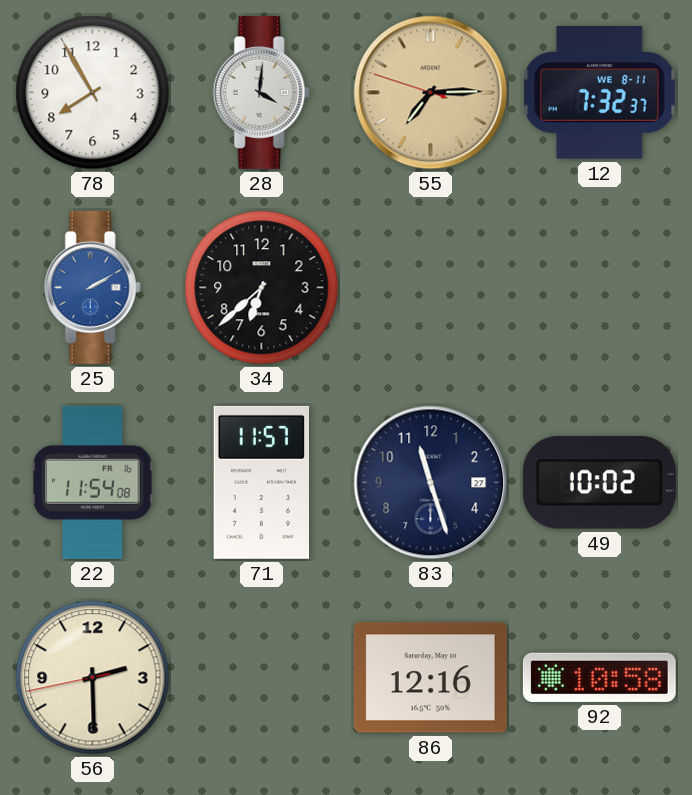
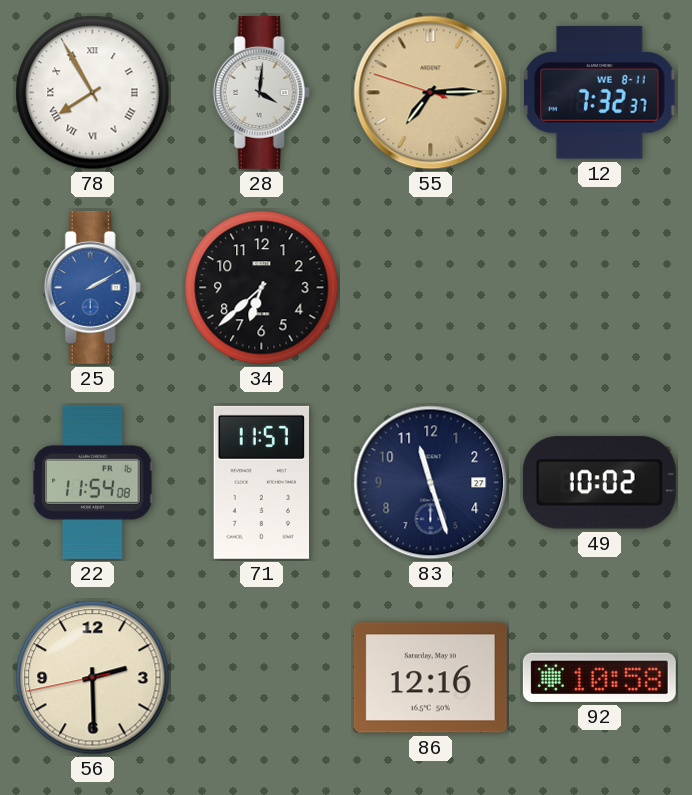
78 numerals: Arabic -> Roman
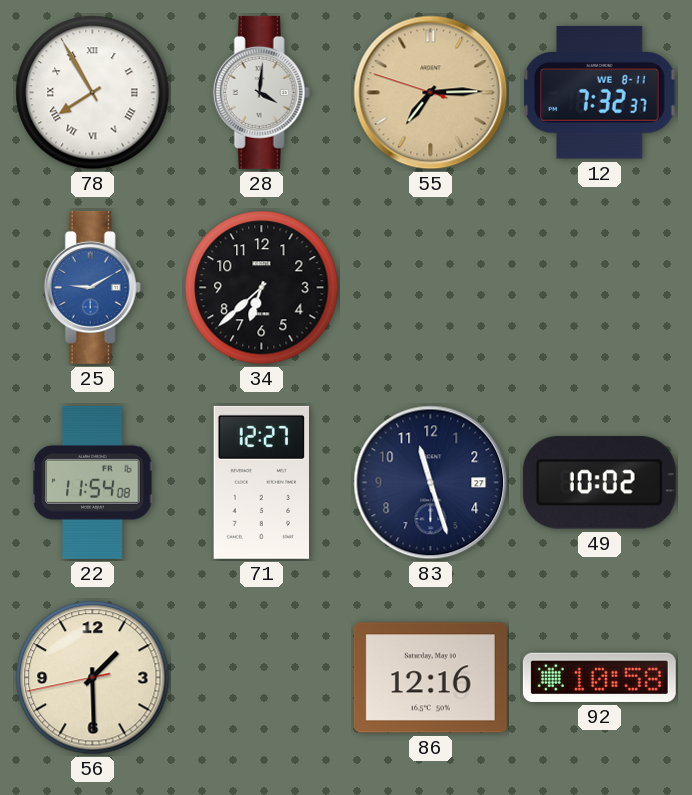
25: 2:10 -> 9:10
71: 11:57 -> 12:27
56: 2:29 -> 1:29
